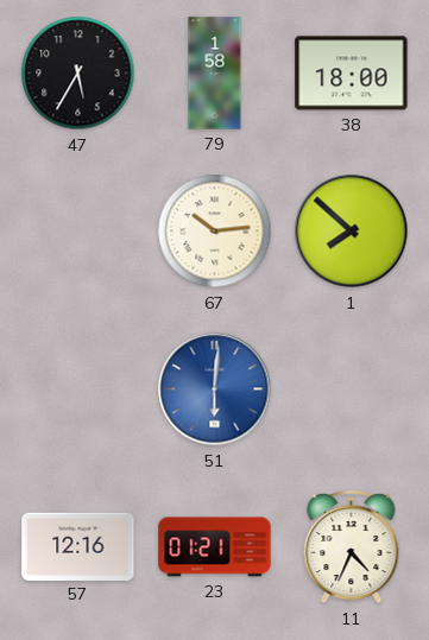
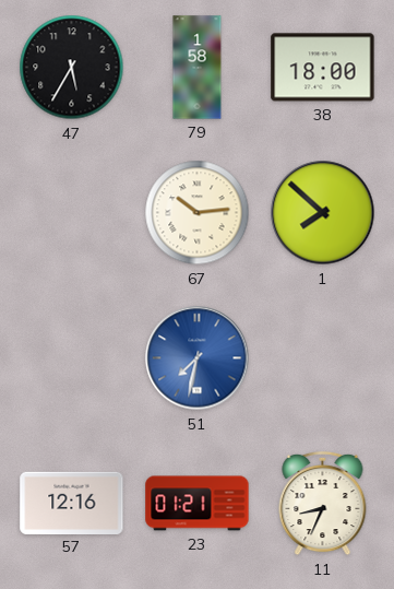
51: 6:01 -> 7:32
11: 4:34 -> 8:34
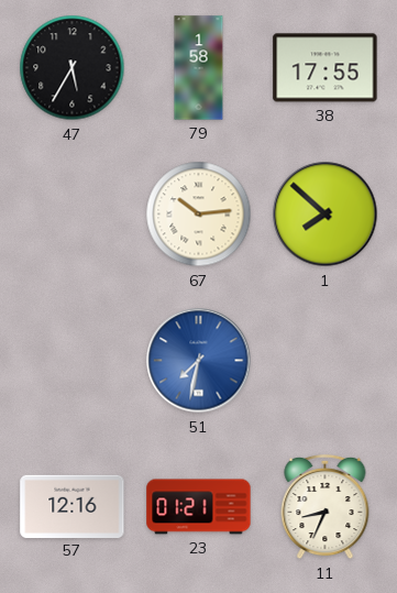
38: 18:00 -> 17:55
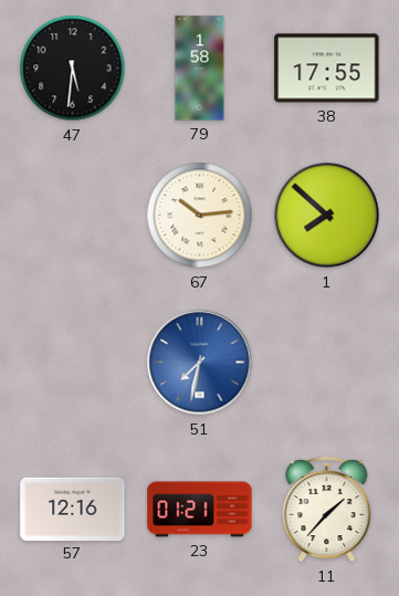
47: 5:35 -> 5:31
11: 8:34 -> 1:37
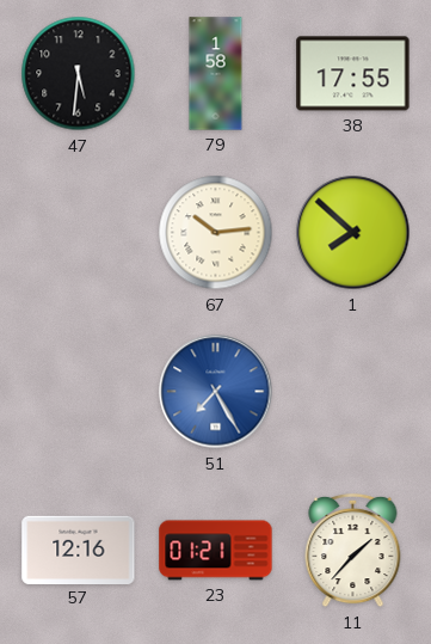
51: 7:32 -> 7:25
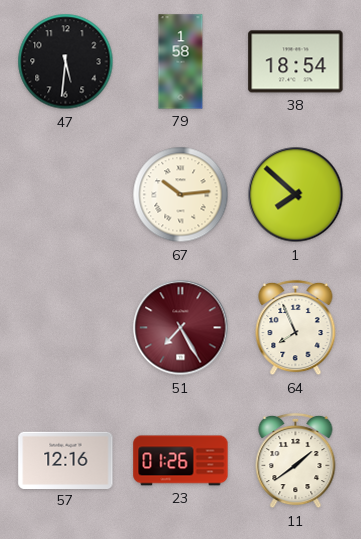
38: 17:55 -> 18:54
51 dial: blue -> burgundy
64: none -> 7:56
23: 01:21 -> 01:26
11: 1:37 -> 1:39
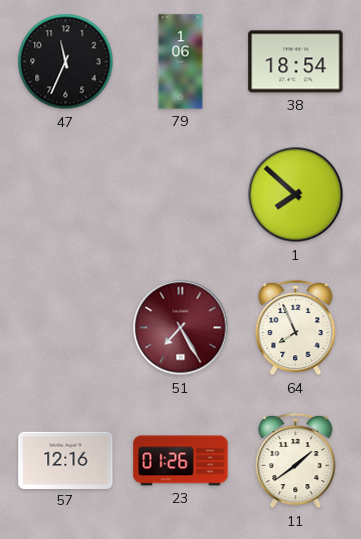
47: 5:31 -> 11:34
79: 1:58 -> 1:06
67: 10:14 -> none
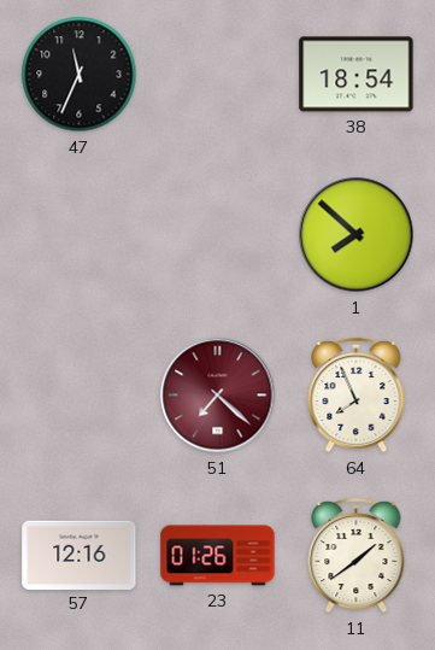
79: 1:06 -> none
51: 7:25 -> 7:22
